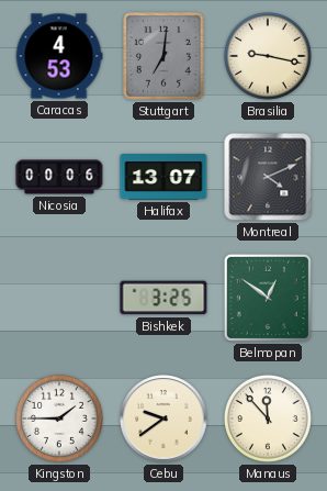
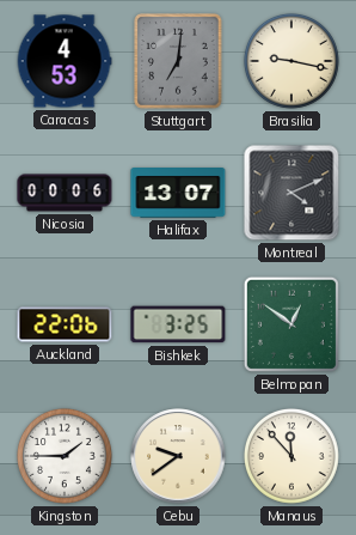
Auckland: none -> 22:06
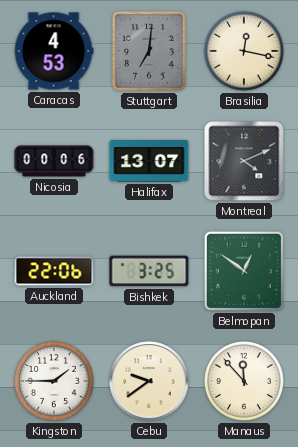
Brasilia: 9:17 -> 12:17
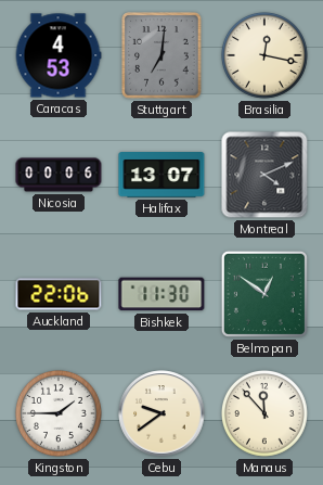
Bishkek: 3:25 -> 11:30
